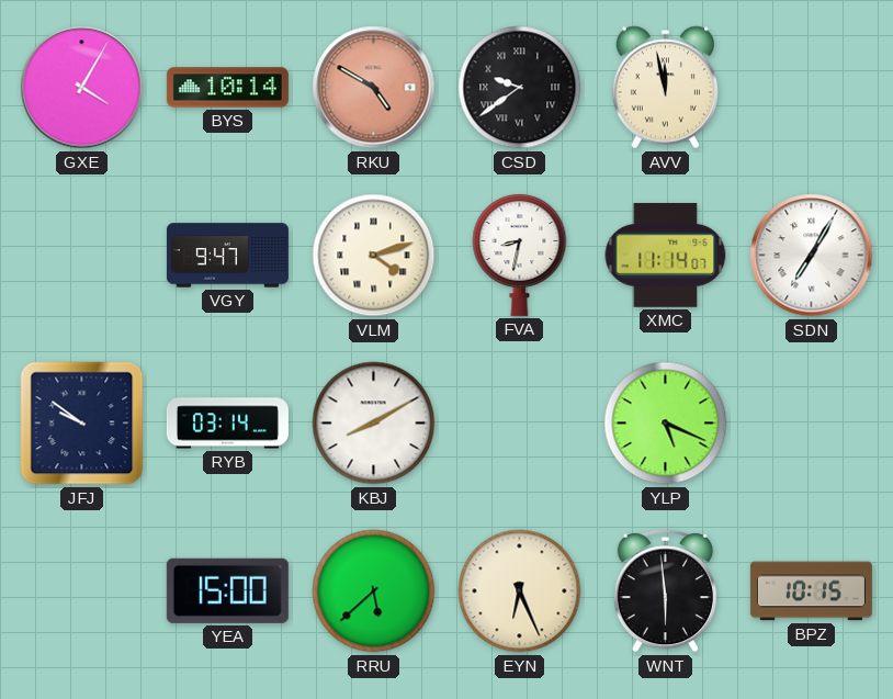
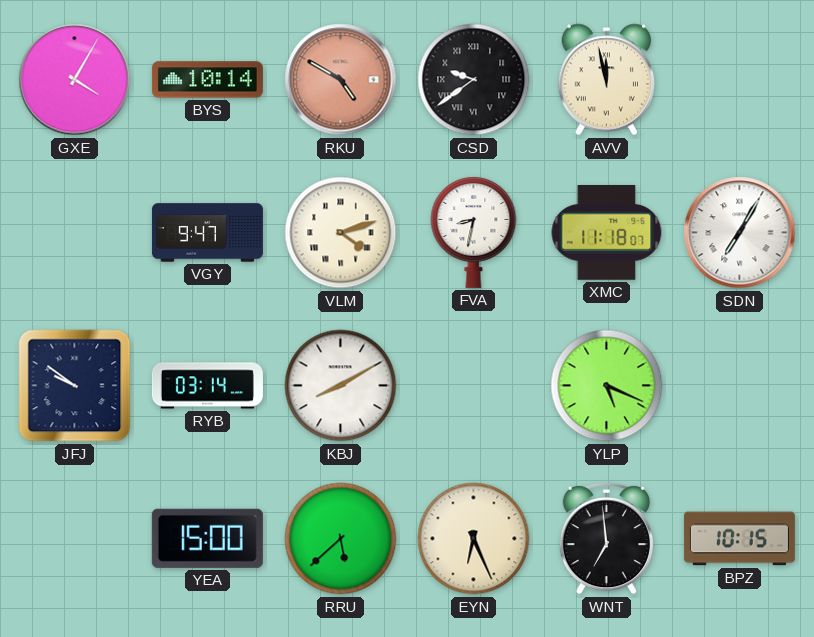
XMC: 11:14 -> 11:18
WNT: 5:59 -> 6:59
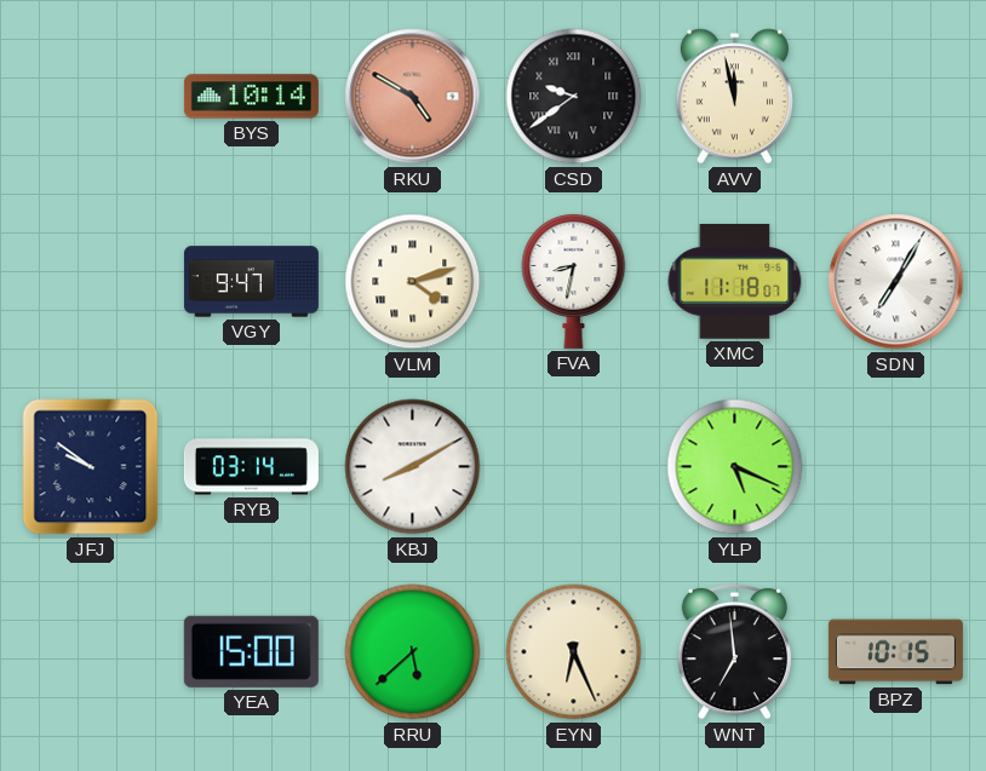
GXE: 4:05 -> none
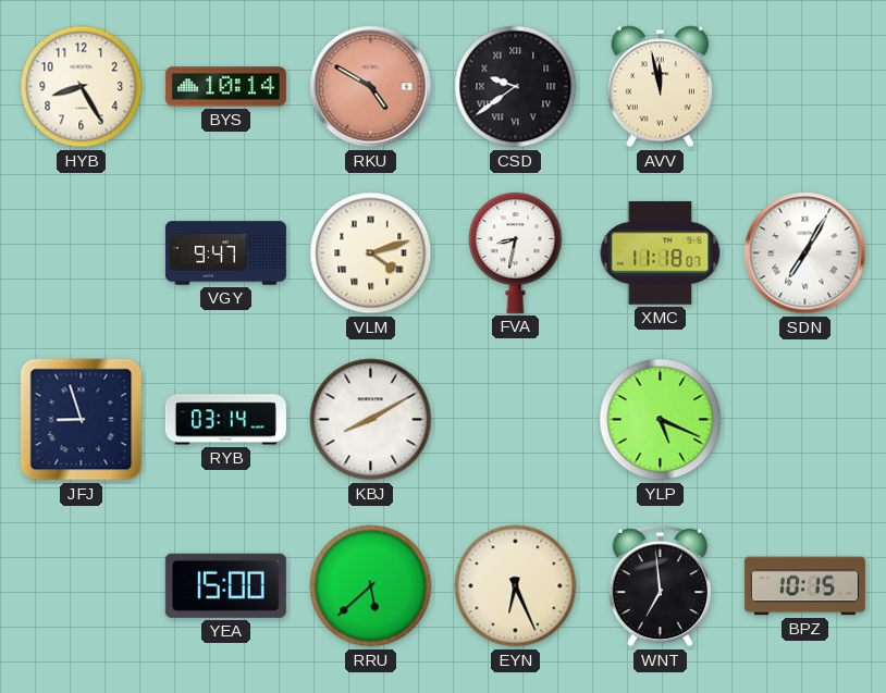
HYB: none -> 8:25
JFJ: 9:51 -> 8:57
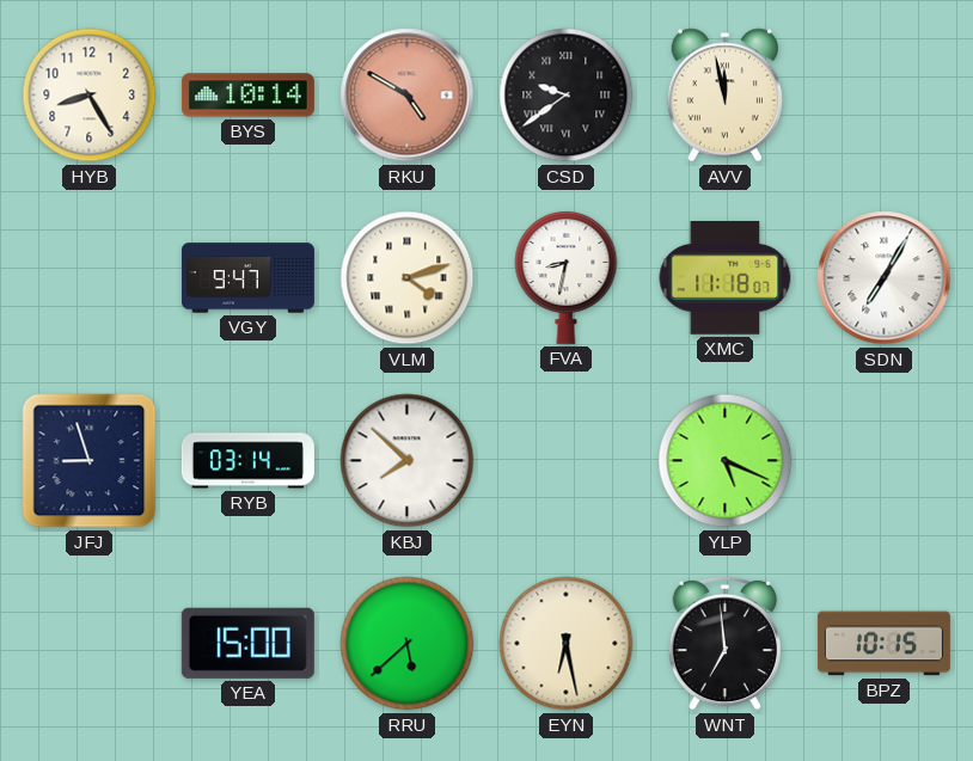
KBJ: 8:10 -> 7:52
EYN: 6:26 -> 6:28
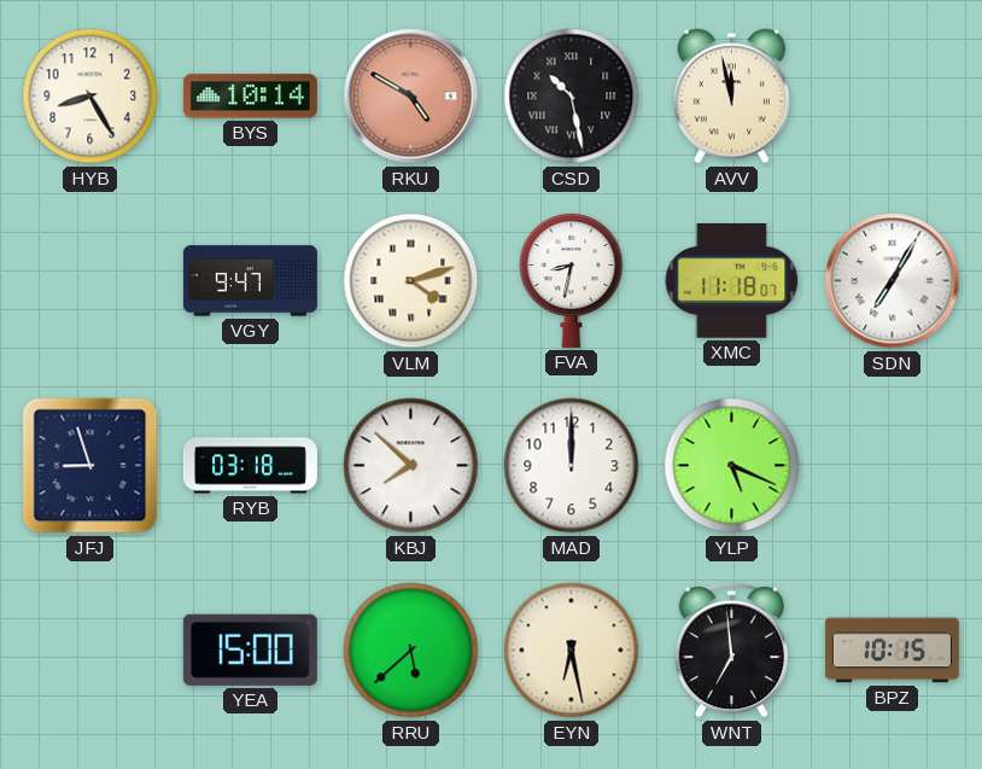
CSD: 9:39 -> 10:28
RYB: 03:14 -> 03:18
MAD: none -> 12:00
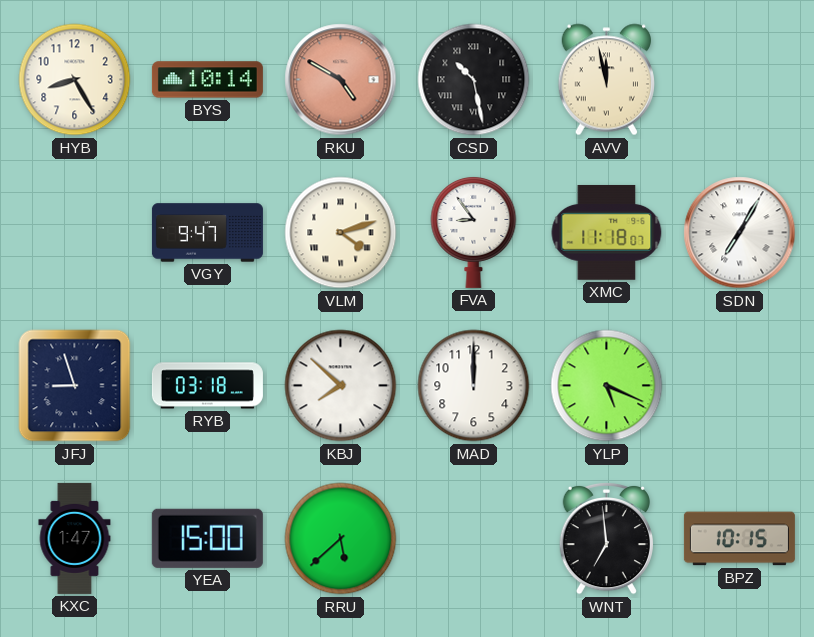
FVA: 8:32 -> 8:54
KXC: none -> 1:47
EYN: 6:28 -> none
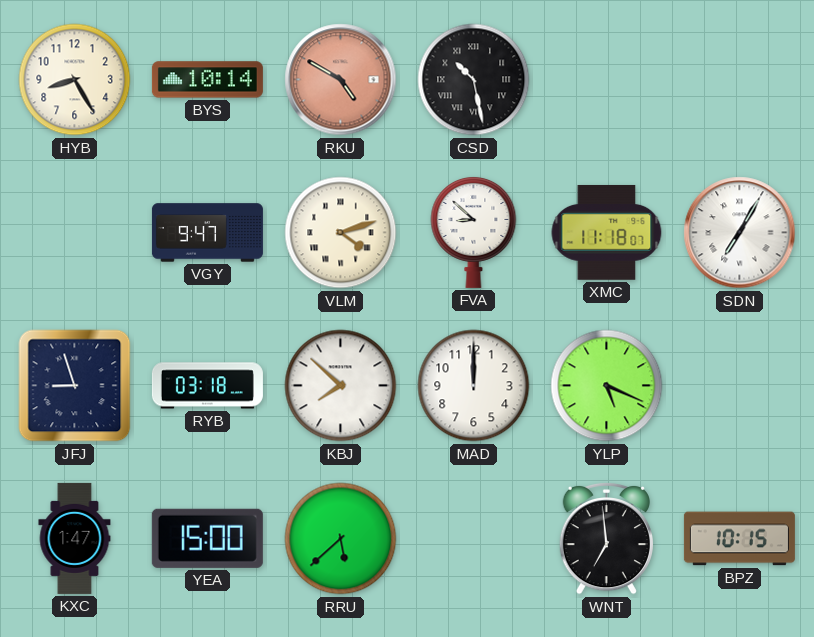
AVV: 11:58 -> none
FVA: 8:54 -> 8:52
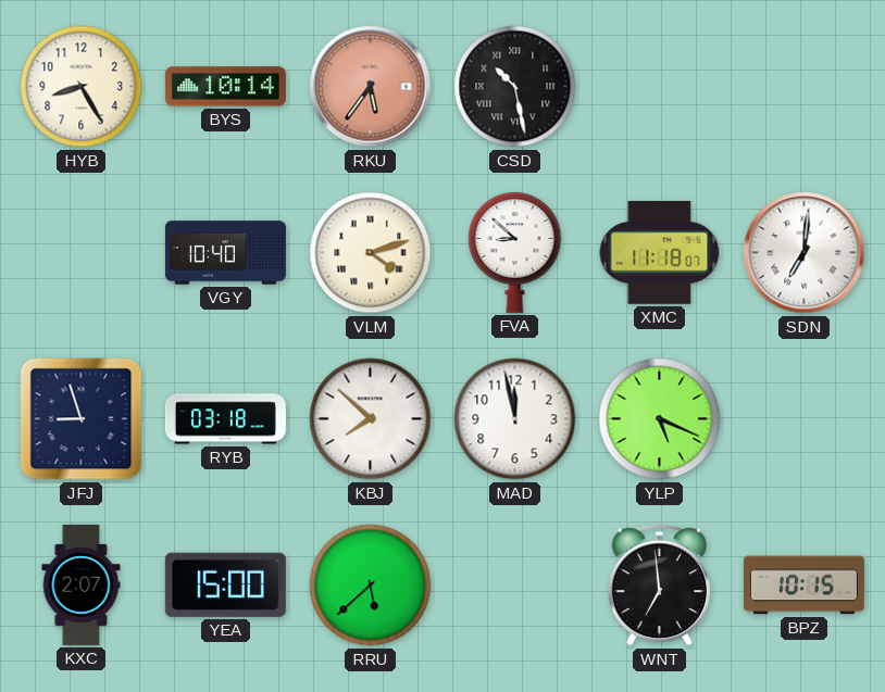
RKU: 4:50 -> 5:36
VGY: 9:47 -> 10:40
SDN: 7:05 -> 7:01
MAD: 12:00 -> 11:58
KXC: 1:47 -> 2:07
